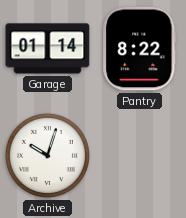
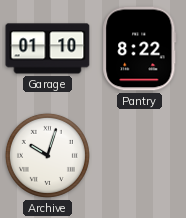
Garage: 01:14 -> 01:10
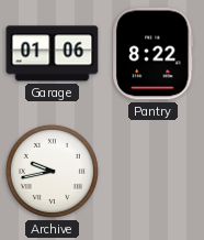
Garage: 01:10 -> 01:06
Archive: 10:03 -> 9:43
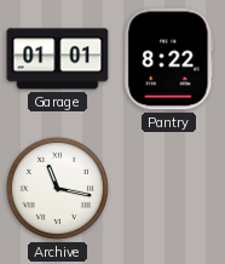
Garage: 01:06 -> 01:01
Archive: 9:43 -> 11:17
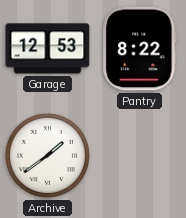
Garage: 01:01 -> 12:53
Archive: 11:17 -> 1:39
